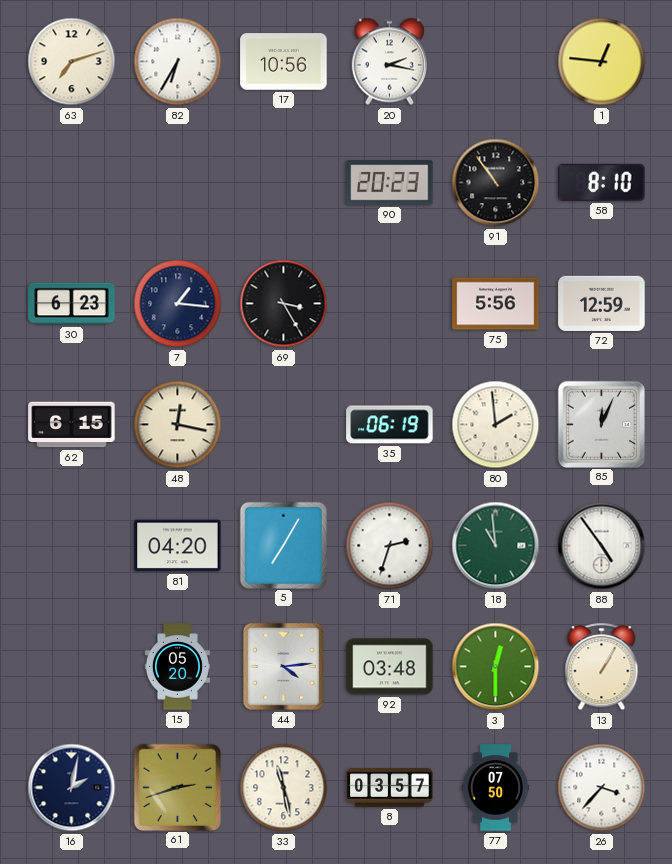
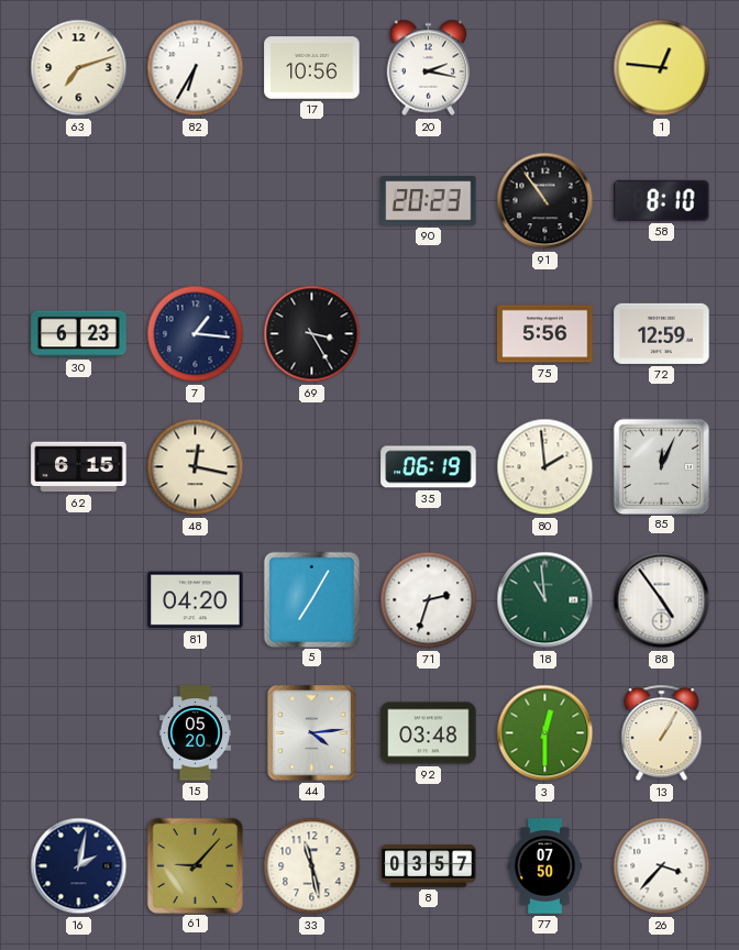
61: 2:42 -> 9:07
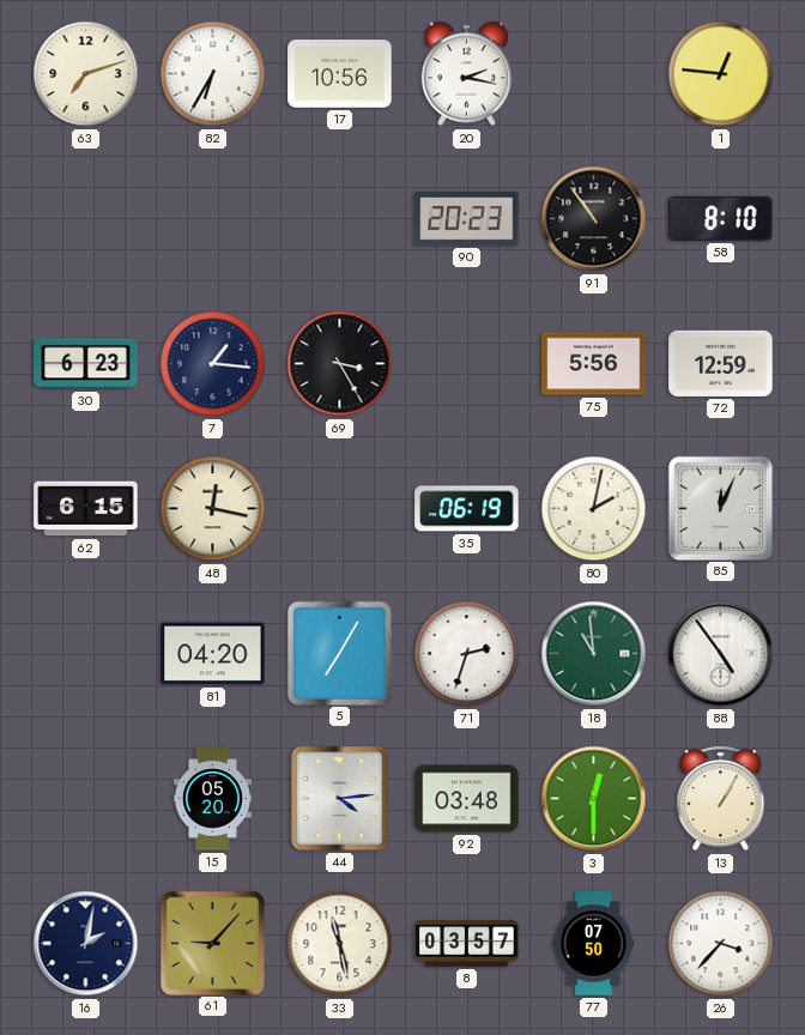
80: 1:59 -> 2:02
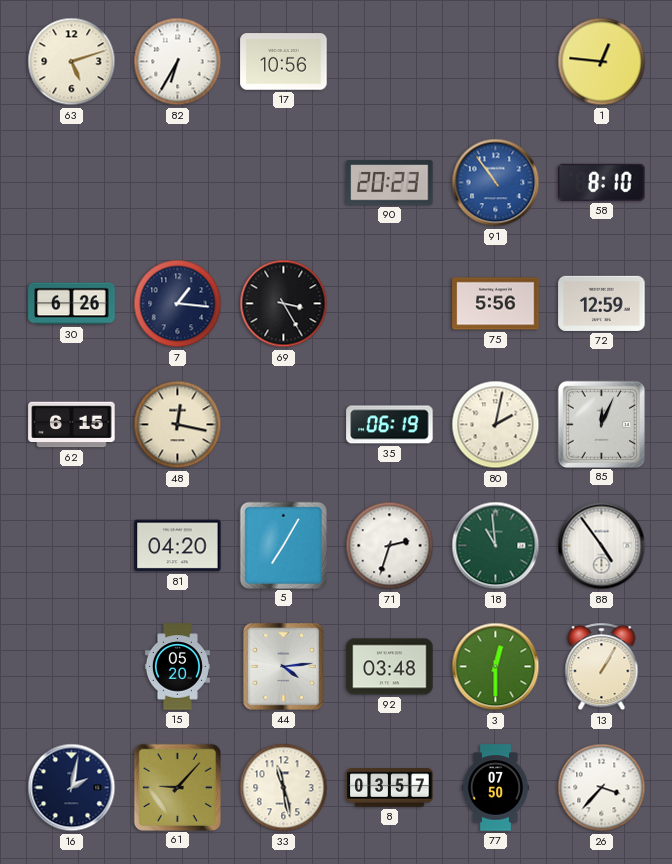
63: 7:12 -> 5:12
20: 2:17 -> none
91 dial: black -> blue
30: 6:23 -> 6:26
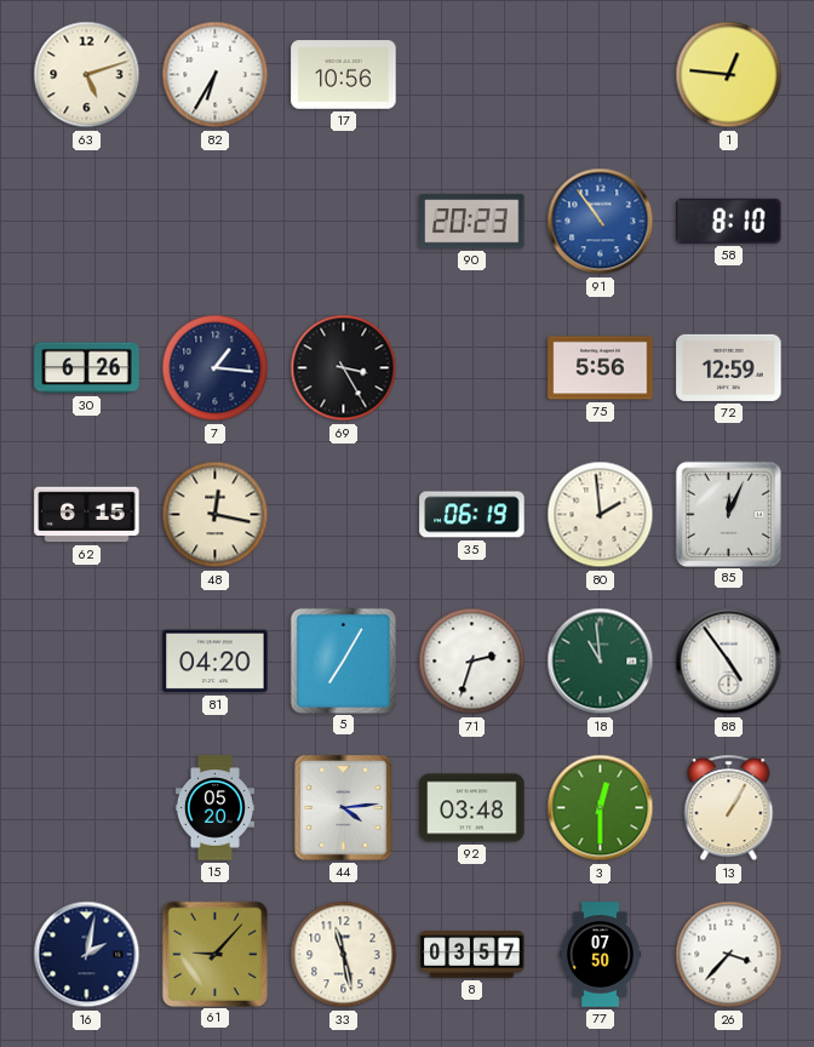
80: 2:02 -> 1:59
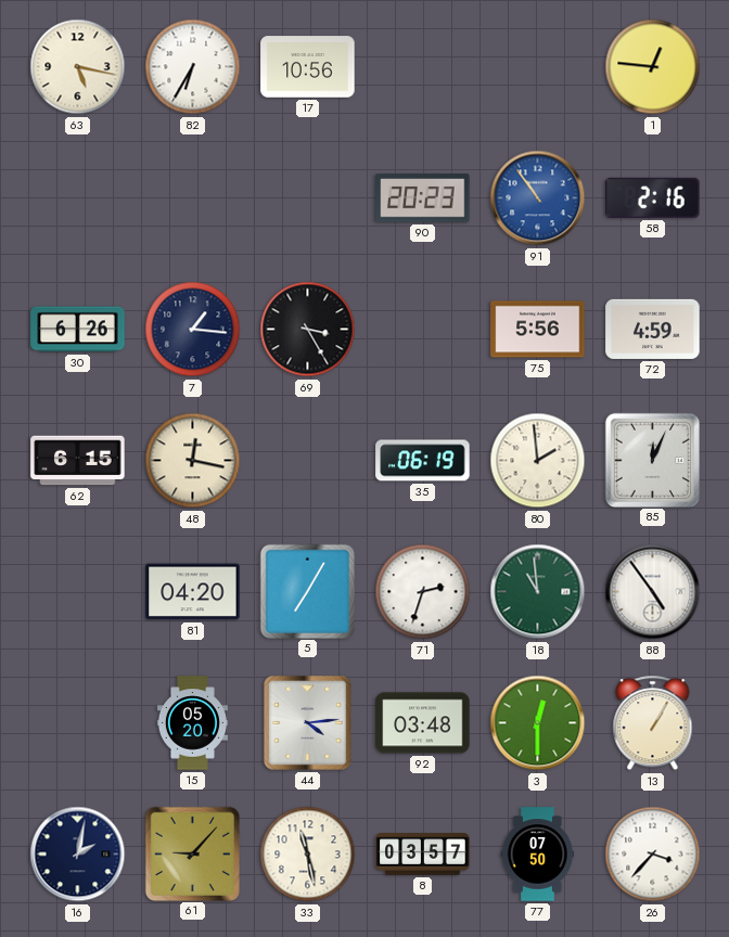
63: 5:12 -> 5:17
58: 8:10 -> 2:16
72: 12:59 -> 4:59
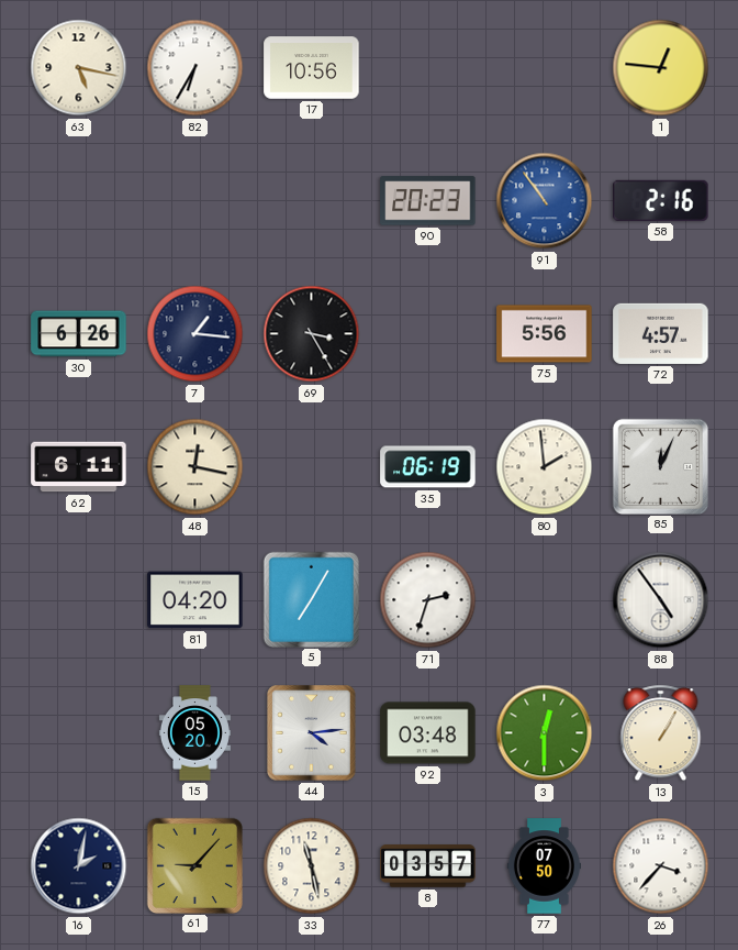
72: 4:59 -> 4:57
62: 6:15 -> 6:11
18: 10:59 -> none
